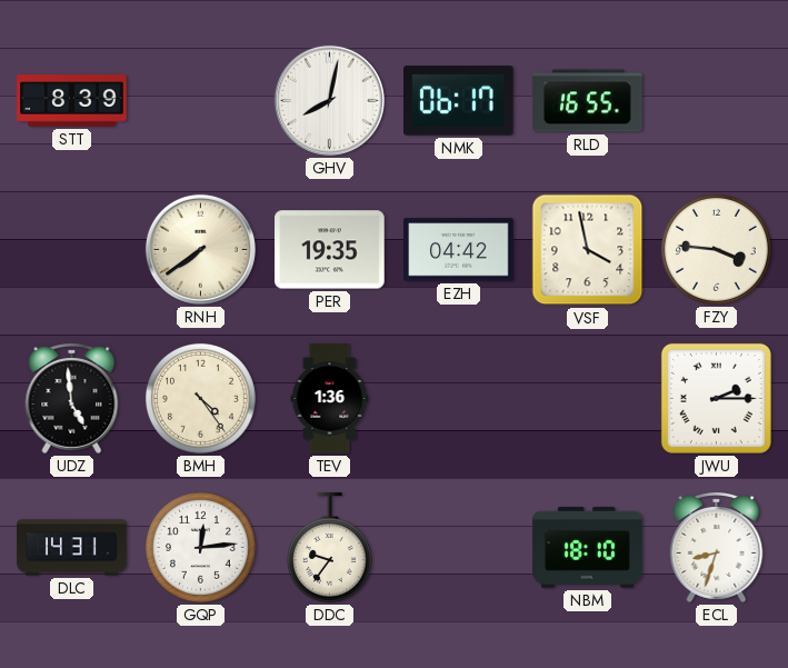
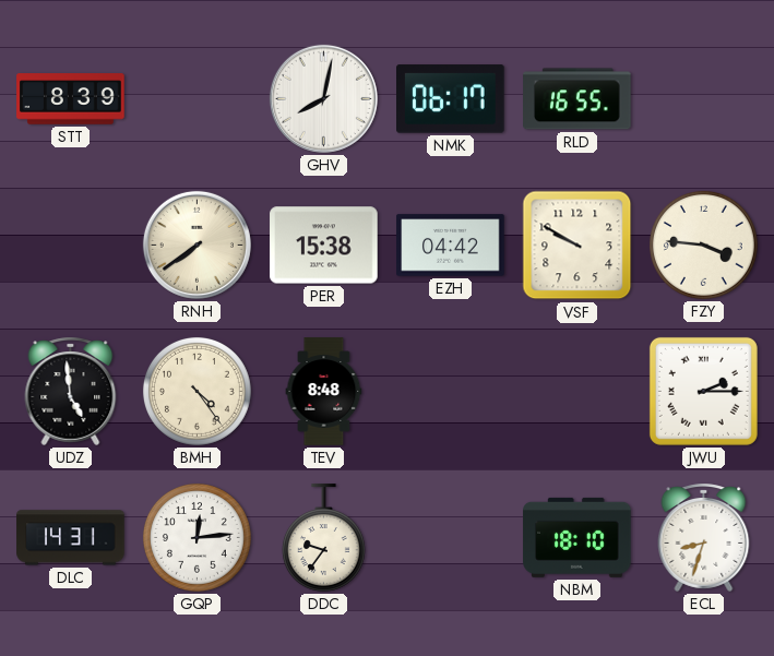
PER: 19:35 -> 15:38
VSF: 3:58 -> 9:50
TEV: 1:36 -> 8:48
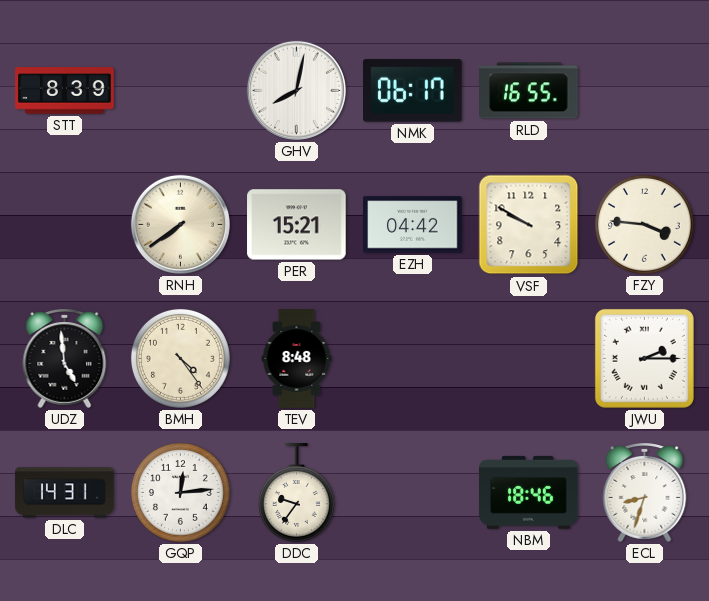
PER: 15:38 -> 15:21
NBM: 18:10 -> 18:46
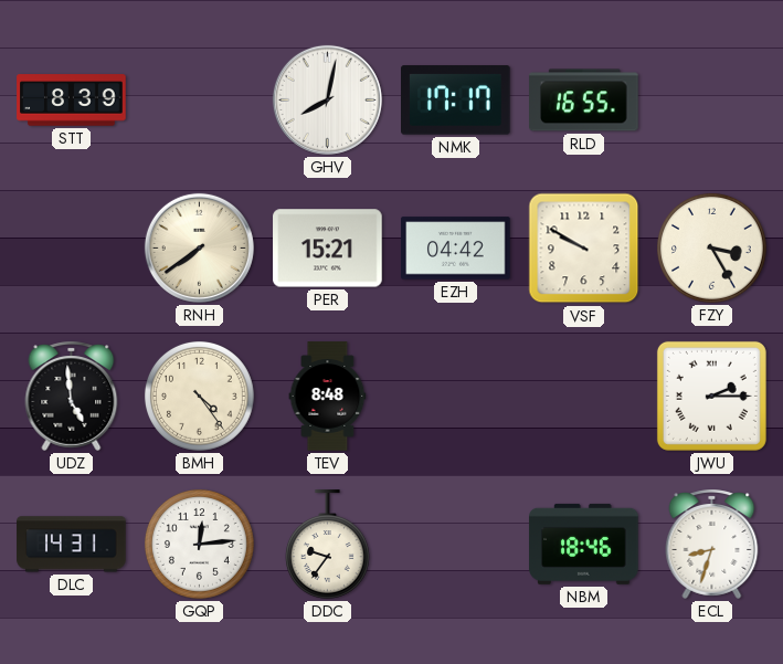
NMK: 06:17 -> 17:17
FZY: 3:46 -> 3:25
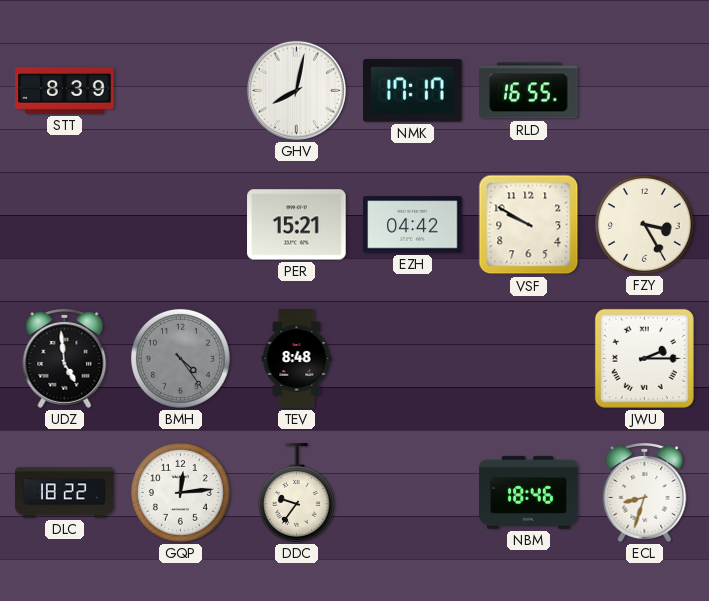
RNH: 7:39 -> none
BMH dial: cream -> grey
DLC: 14:31 -> 18:22
